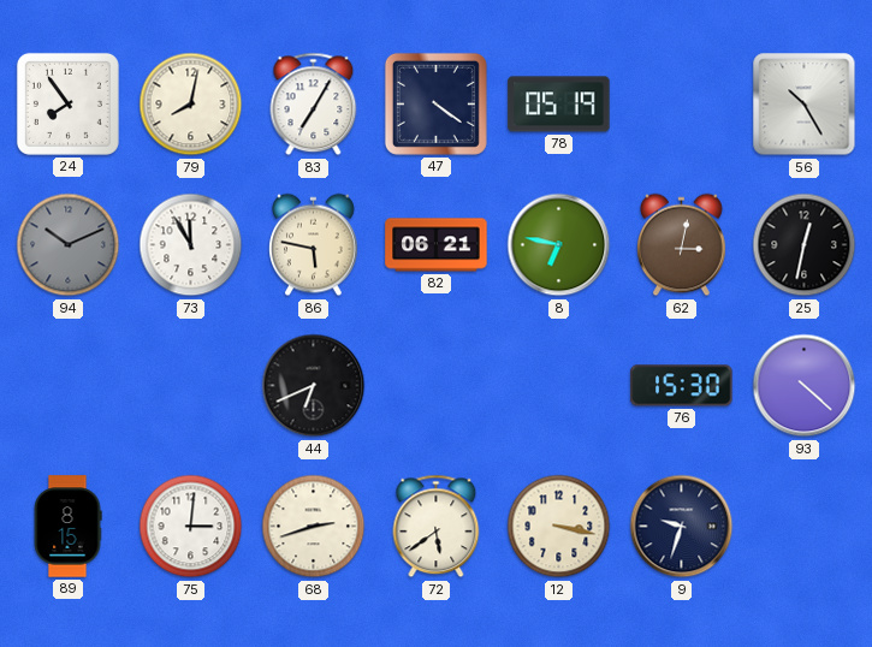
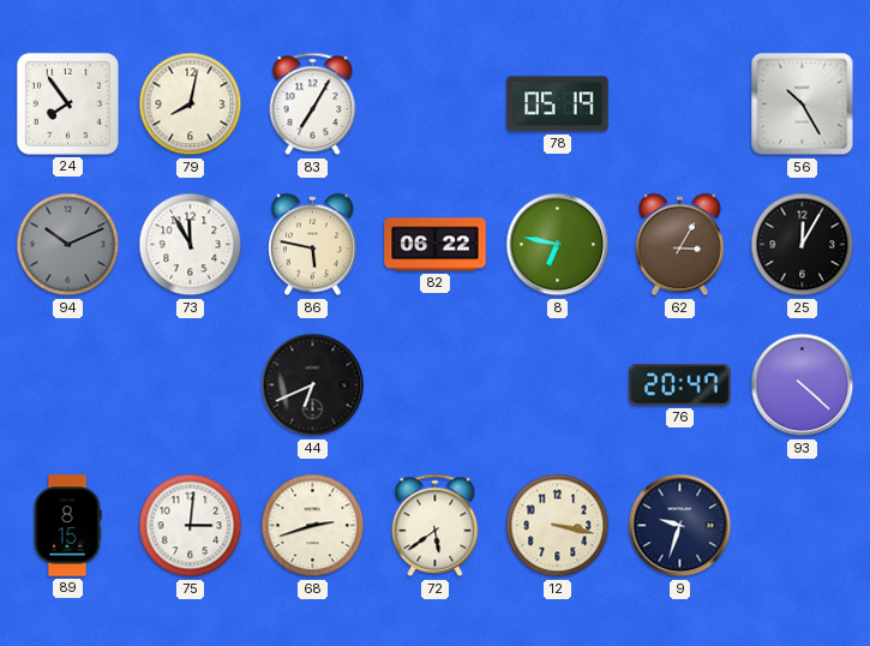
47: 4:21 -> none
82: 06:21 -> 06:22
62: 3:02 -> 3:05
25: 12:32 -> 12:05
76: 15:30 -> 20:47
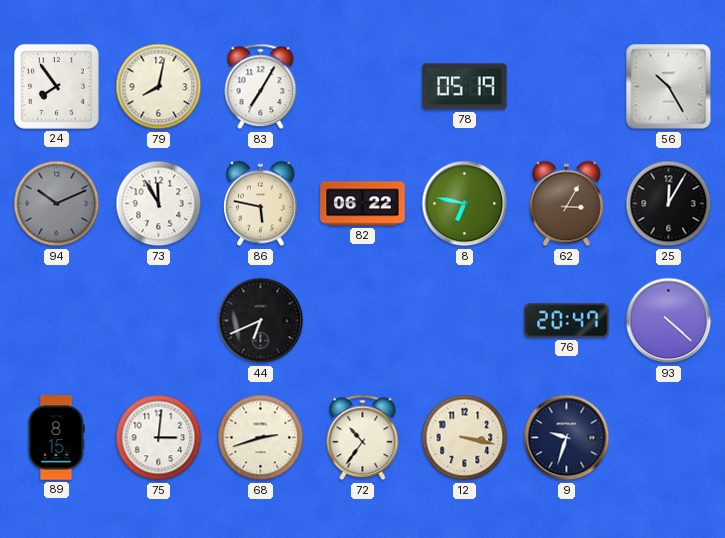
72: 5:39 -> 10:36
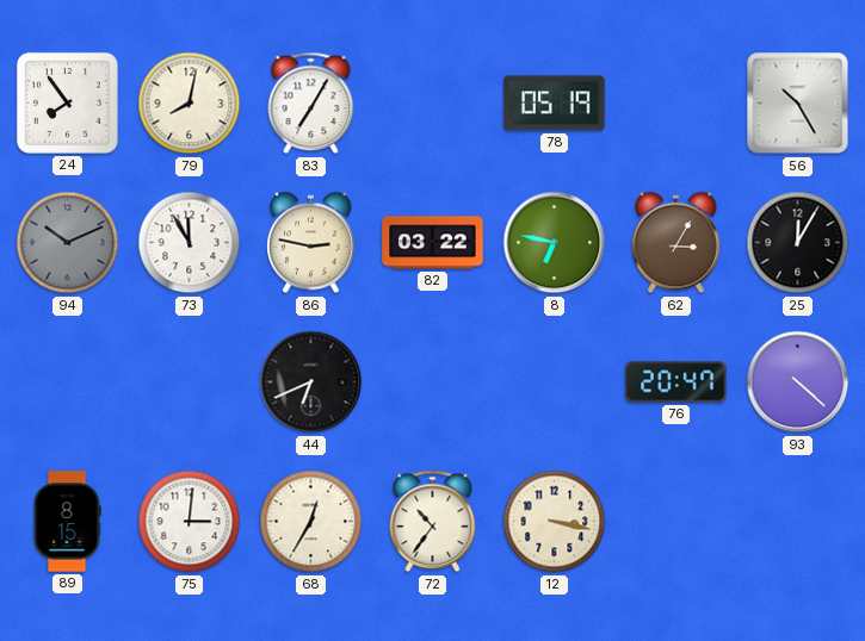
86: 5:47 -> 2:47
82: 06:22 -> 03:22
68: 2:42 -> 12:35
9: 9:33 -> none
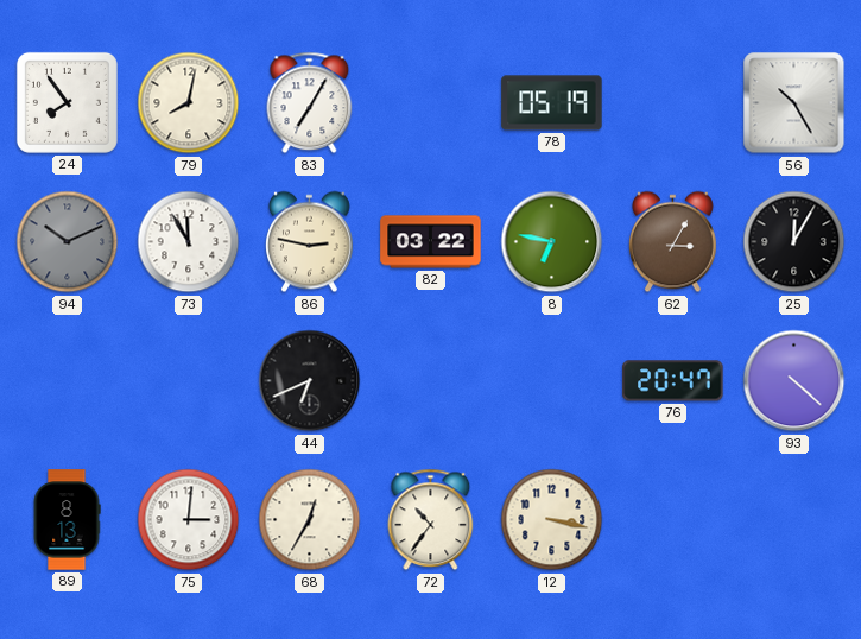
89: 8:15 -> 8:13
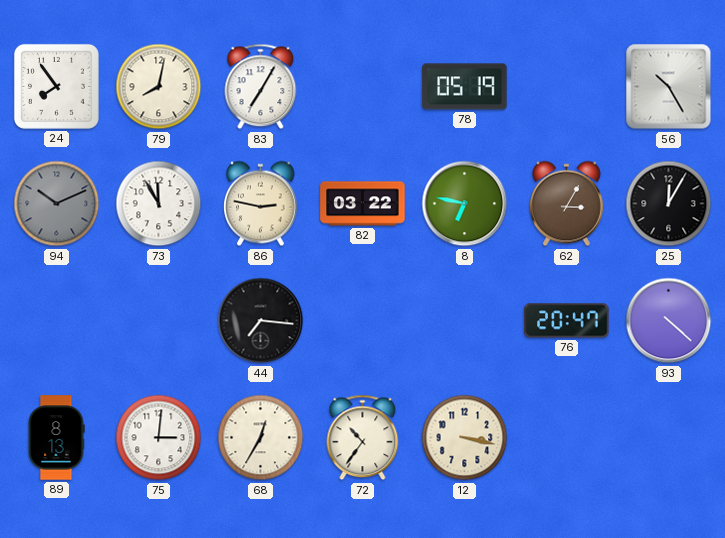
44: 6:41 -> 7:16
